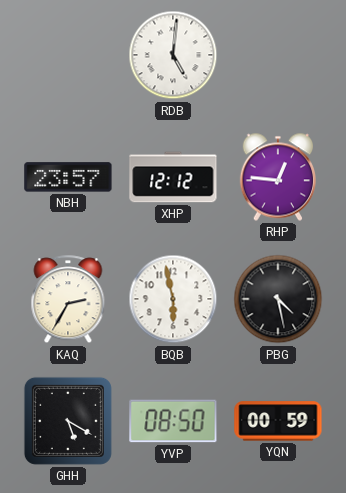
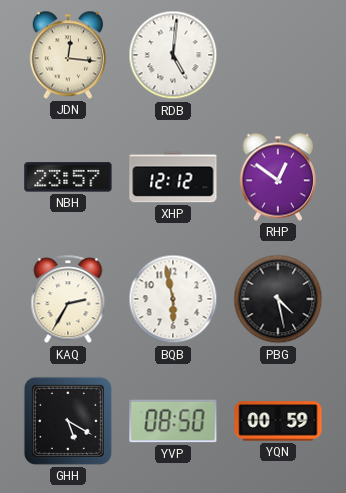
JDN: none -> 12:16
RHP: 12:46 -> 12:51
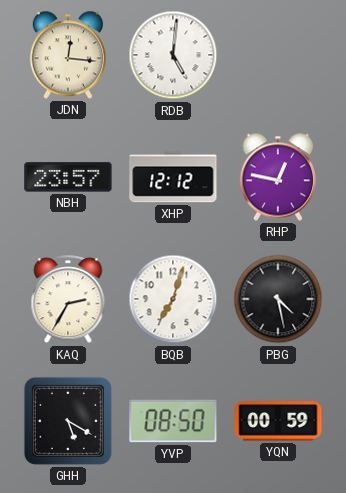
RHP: 12:51 -> 12:47
BQB: 5:58 -> 7:03
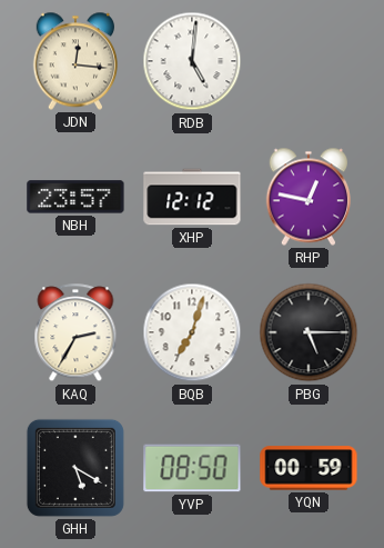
PBG: 4:28 -> 5:15
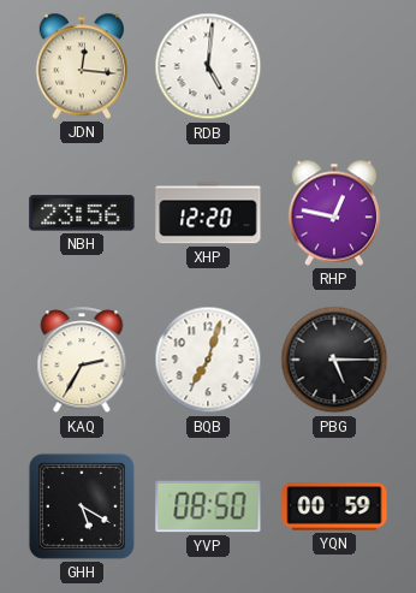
NBH: 23:57 -> 23:56
XHP: 12:12 -> 12:20
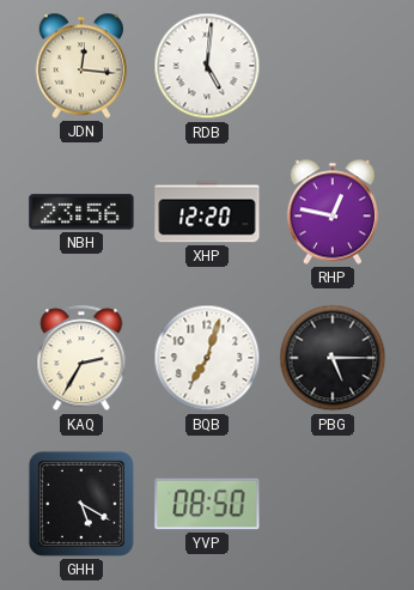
YQN: 00:59 -> none
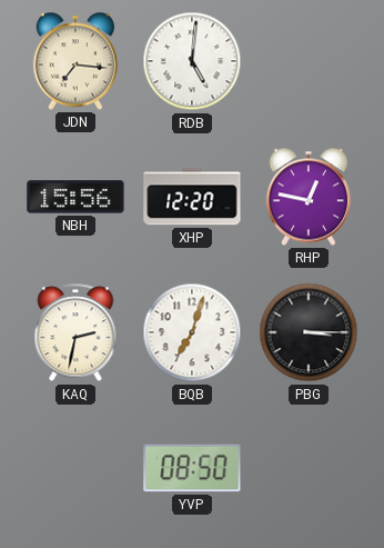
JDN: 12:16 -> 7:16
NBH: 23:56 -> 15:56
KAQ: 2:35 -> 2:32
PBG: 5:15 -> 3:15
GHH: 5:20 -> none
